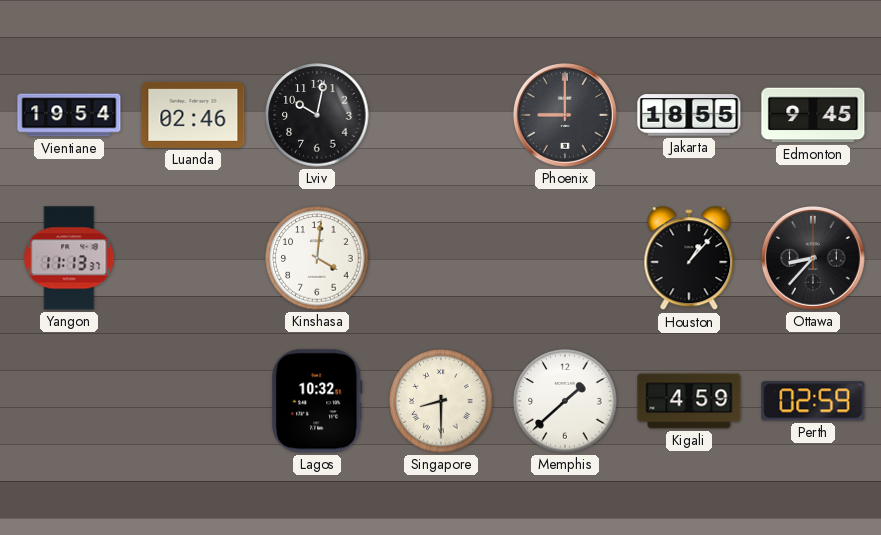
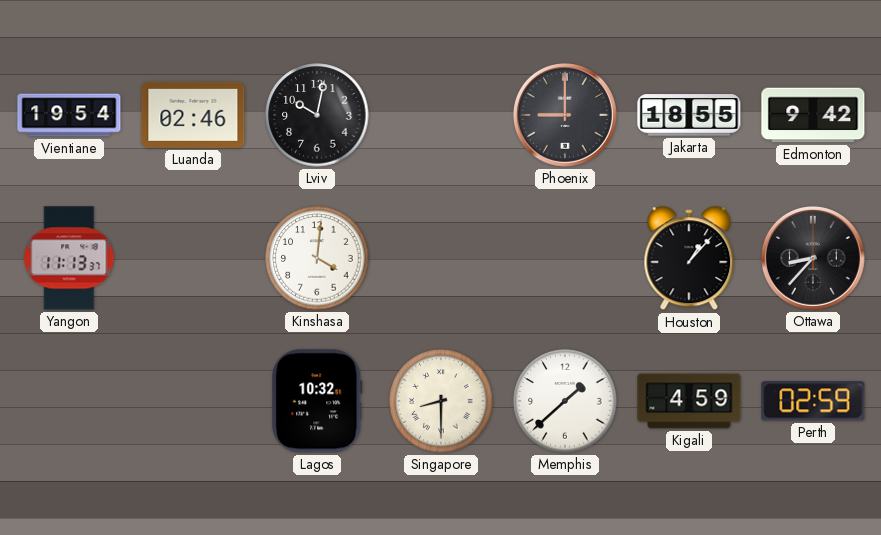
Edmonton: 9:45 -> 9:42
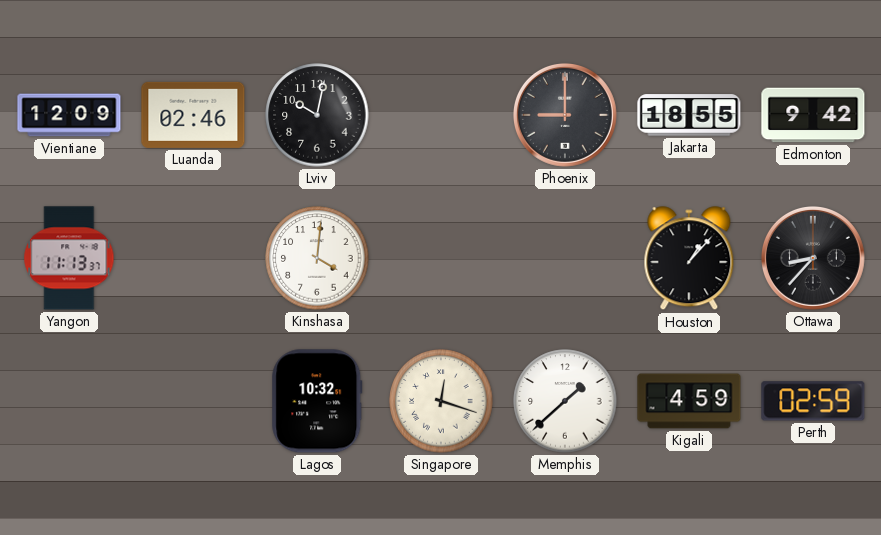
Vientiane: 19:54 -> 12:09
Singapore: 8:30 -> 12:18
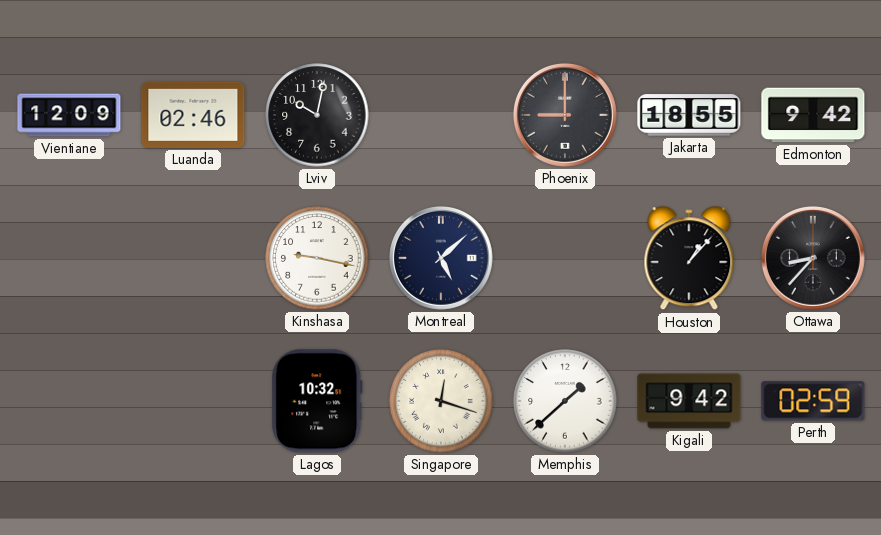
Yangon: 11:13 -> none
Kinshasa: 4:01 -> 9:17
Montreal: none -> 5:08
Kigali: 4:59 -> 9:42
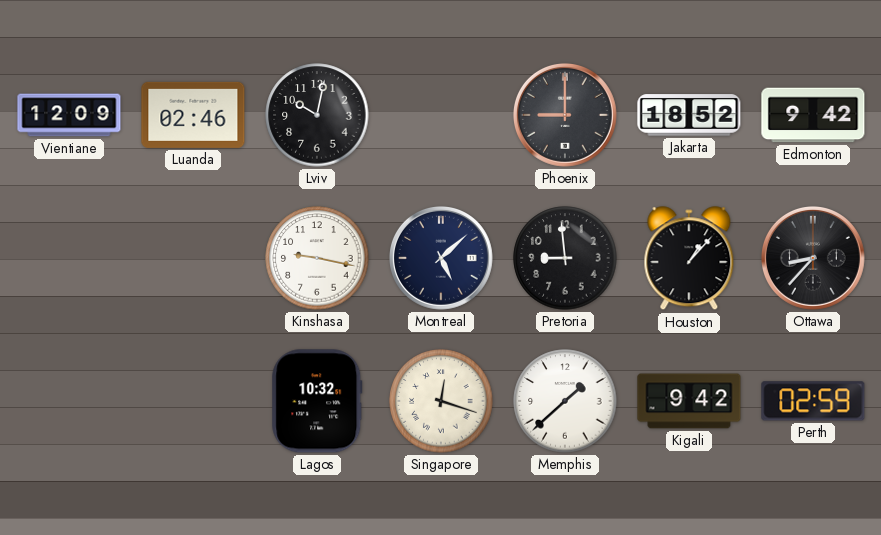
Jakarta: 18:55 -> 18:52
Pretoria: none -> 8:59
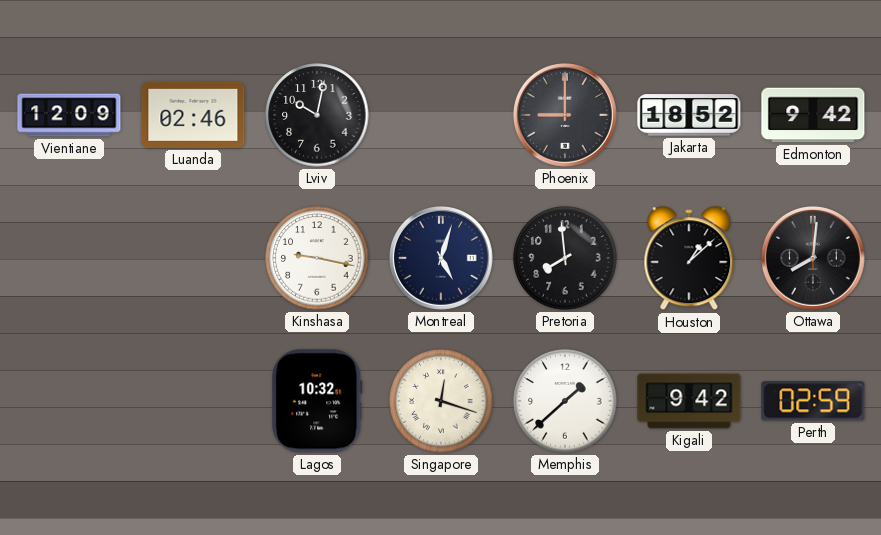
Montreal: 5:08 -> 5:03
Pretoria: 8:59 -> 7:59
Houston: 1:07 -> 1:08
Ottawa: 8:37 -> 8:01
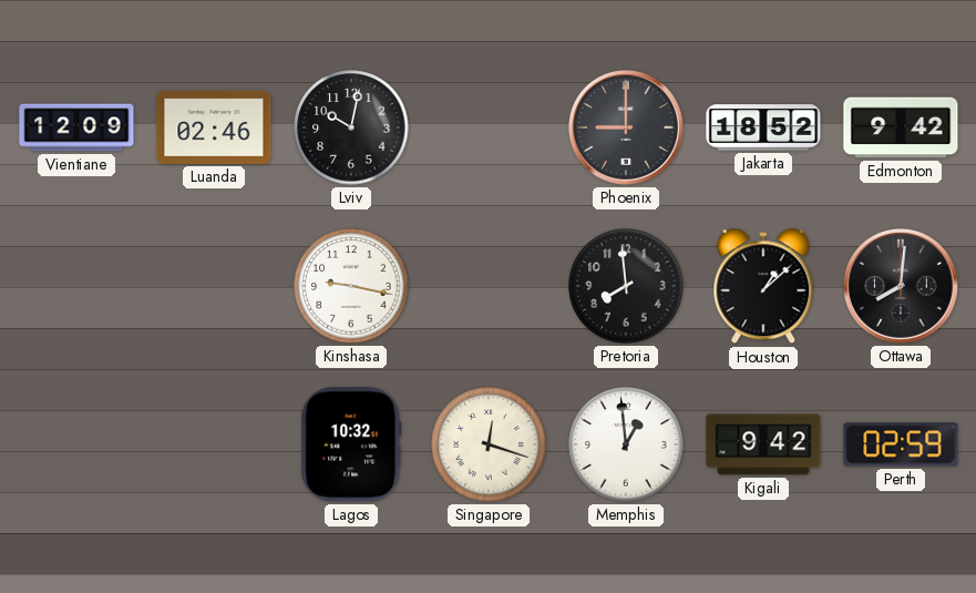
Montreal: 5:03 -> none
Memphis: 1:38 -> 12:59
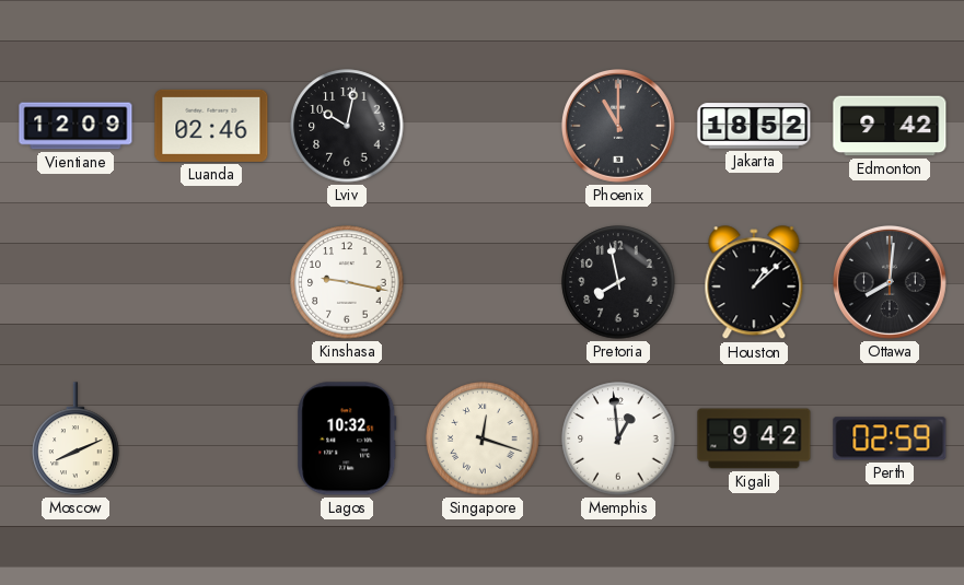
Phoenix: 9:00 -> 11:00
Pretoria: 7:59 -> 7:58
Moscow: none -> 8:11
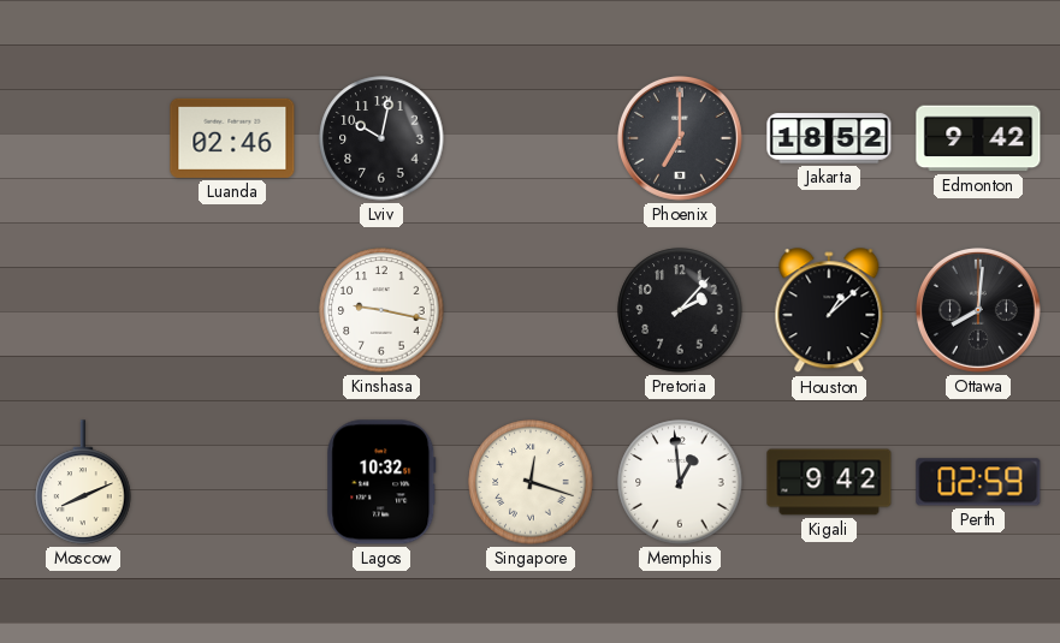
Vientiane: 12:09 -> none
Phoenix: 11:00 -> 7:00
Pretoria: 7:58 -> 2:07
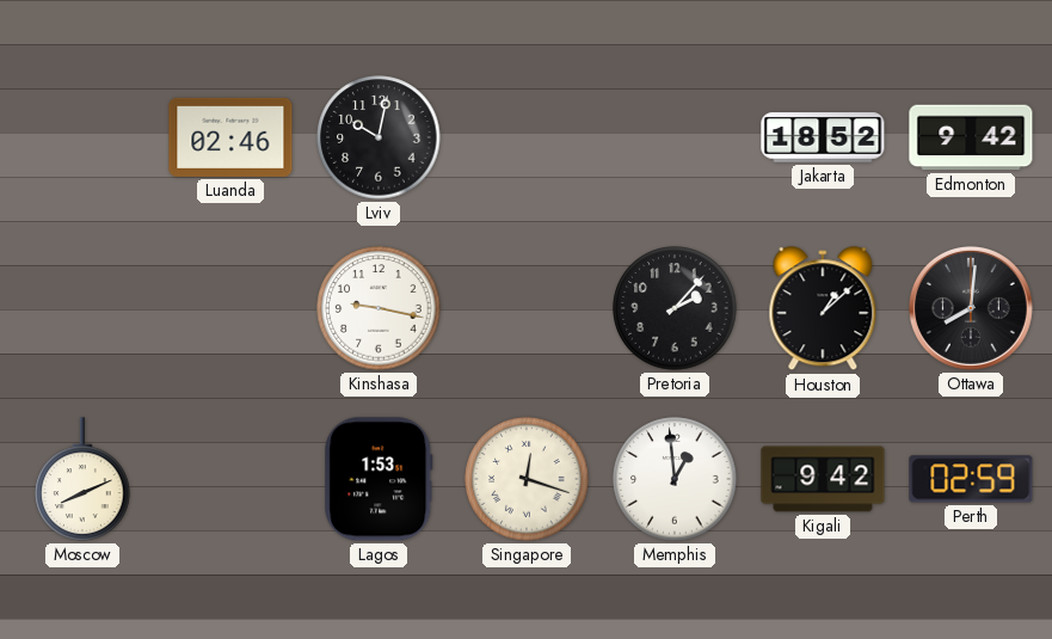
Phoenix: 7:00 -> none
Lagos: 10:32 -> 1:53
